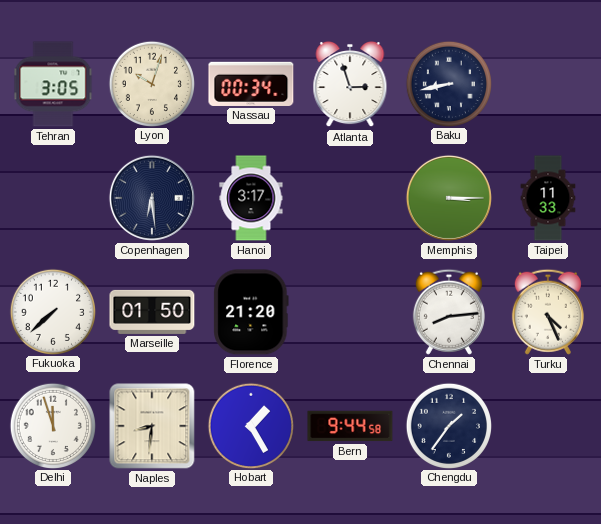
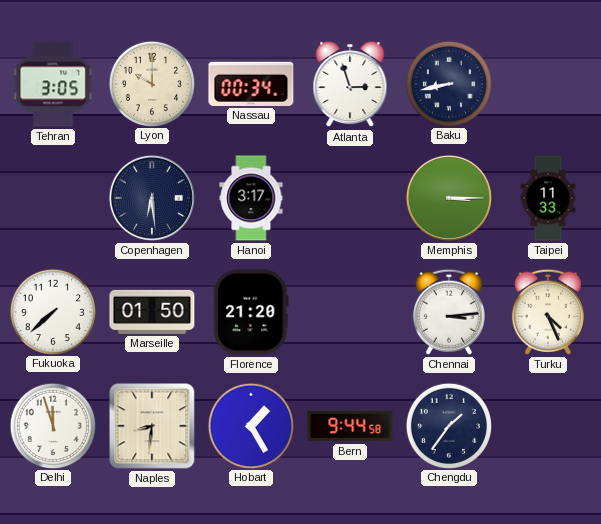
Lyon: 10:03 -> 10:00
Chennai: 8:14 -> 3:14
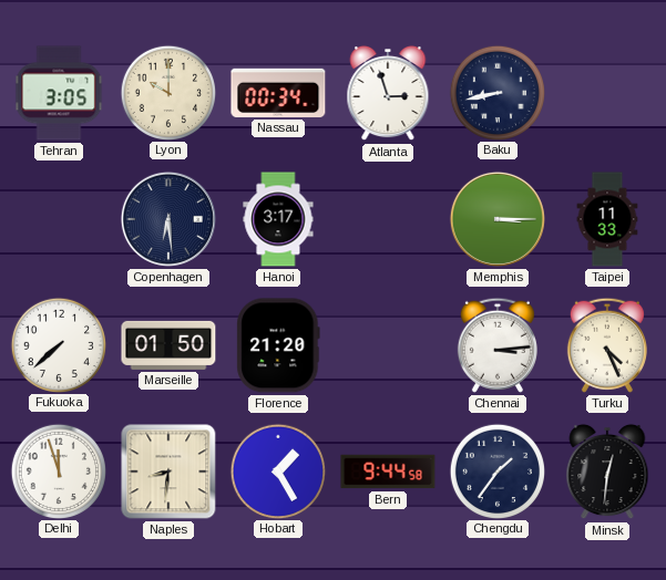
Minsk: none -> 12:31
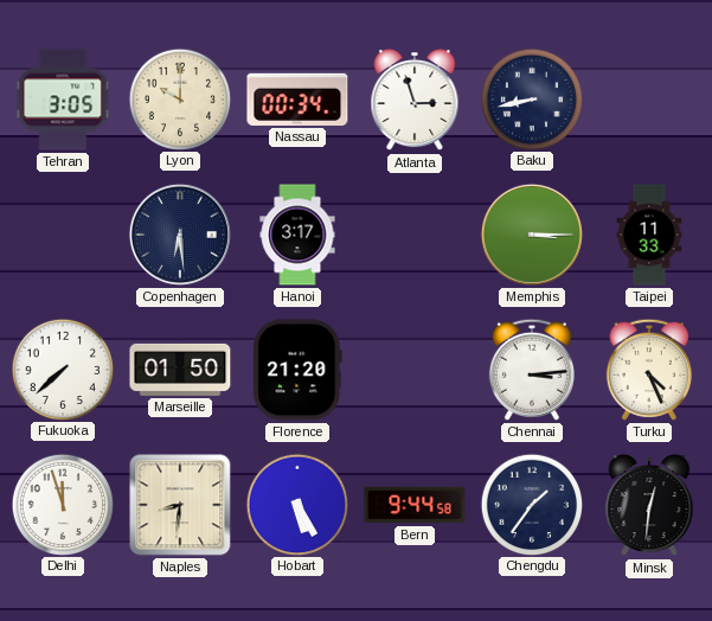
Hobart: 1:25 -> 5:25
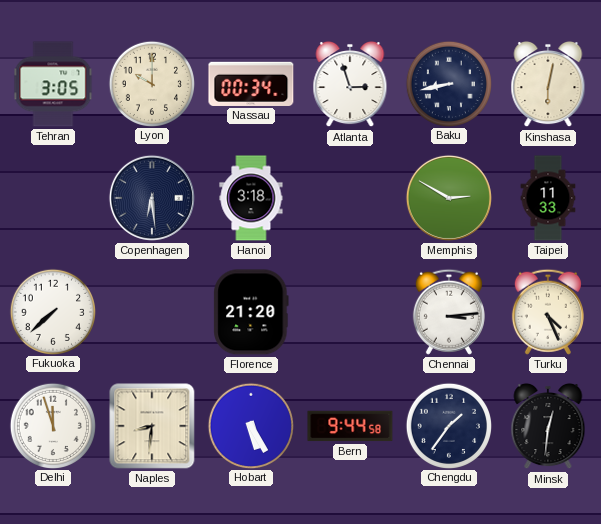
Kinshasa: none -> 6:02
Hanoi: 3:17 -> 3:18
Memphis: 3:15 -> 2:50
Marseille: 01:50 -> none
